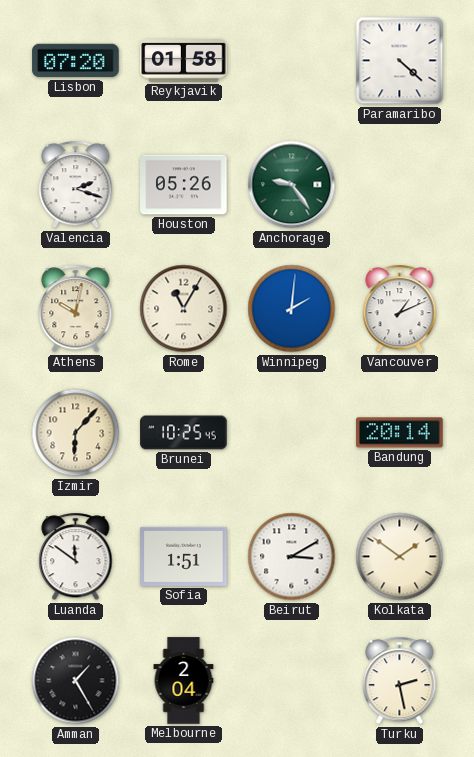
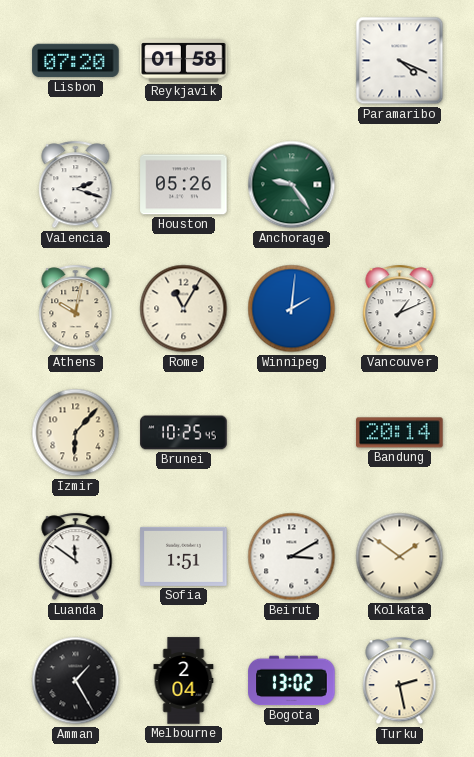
Paramaribo: 4:22 -> 4:19
Bogota: none -> 13:02
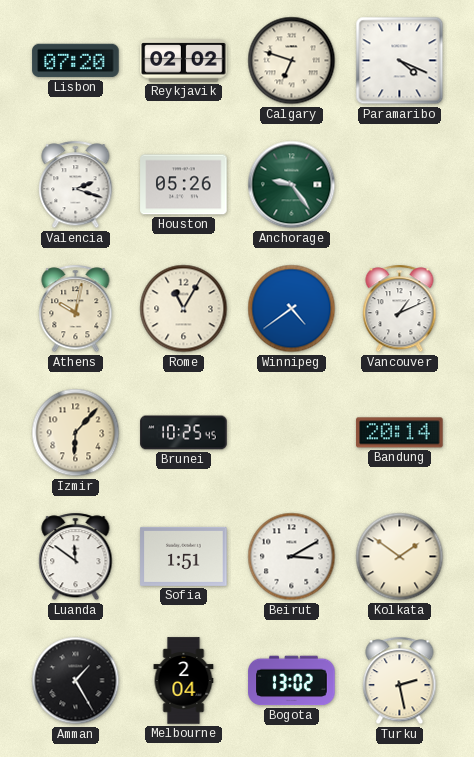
Reykjavik: 01:58 -> 02:02
Calgary: none -> 6:48
Winnipeg: 2:01 -> 4:39
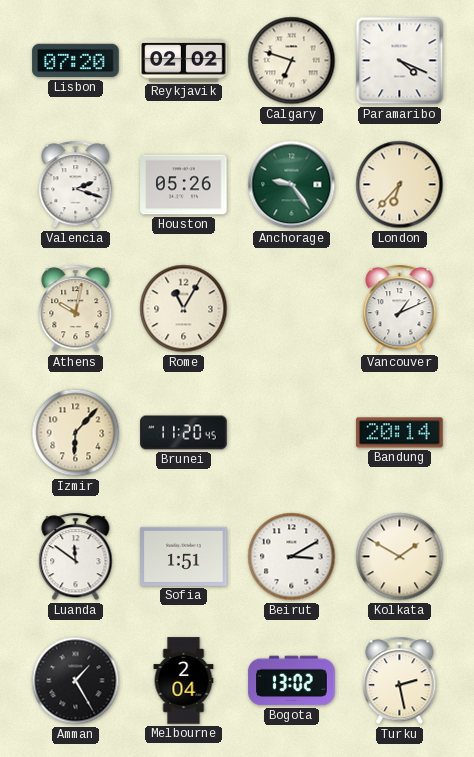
London: none -> 6:37
Winnipeg: 4:39 -> none
Brunei: 10:25 -> 11:20
Kolkata: 1:51 -> 1:50
